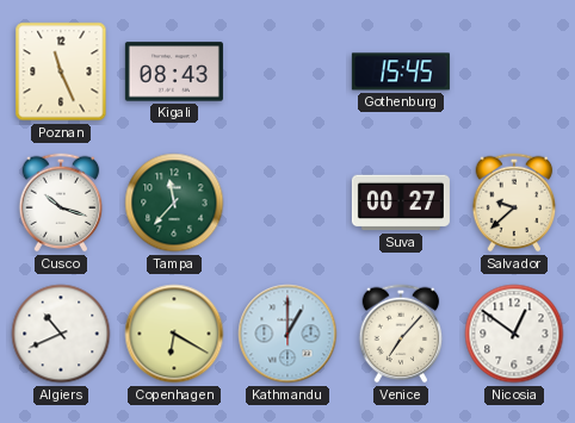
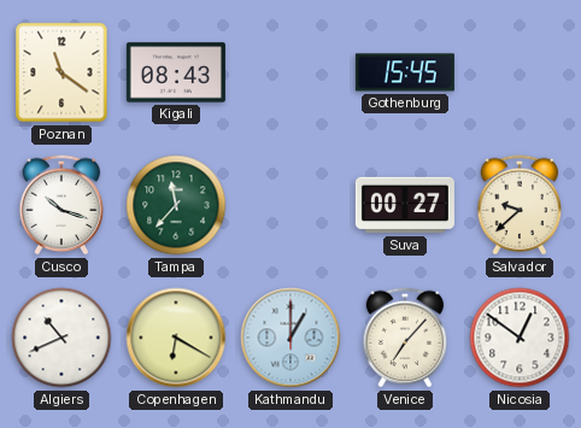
Poznan: 11:26 -> 11:21
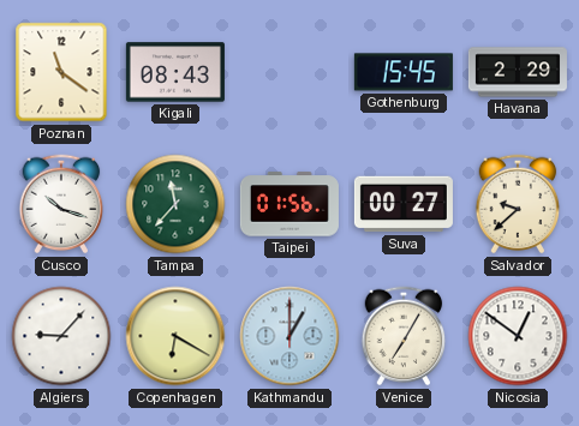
Havana: none -> 2:29
Taipei: none -> 01:56
Algiers: 10:41 -> 9:07
Venice: 7:07 -> 7:05
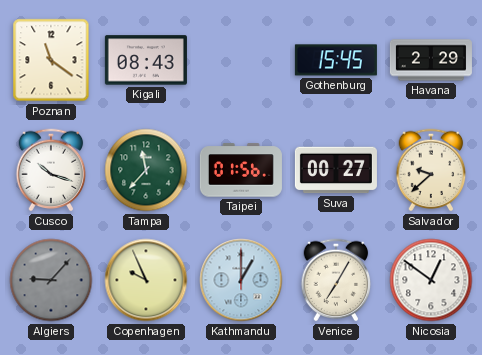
Algiers dial: white -> grey
Copenhagen: 6:20 -> 9:56
